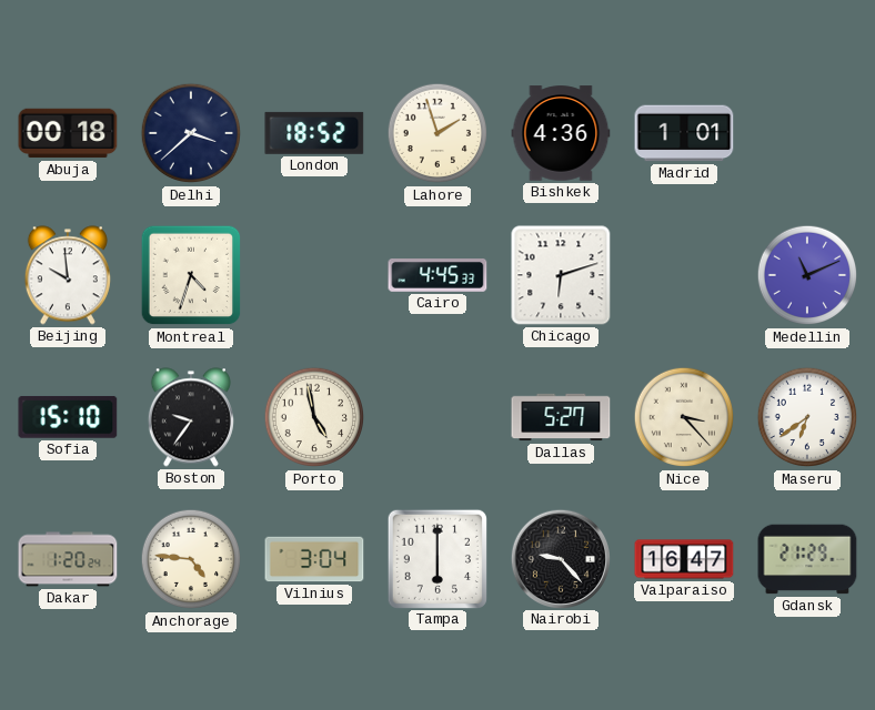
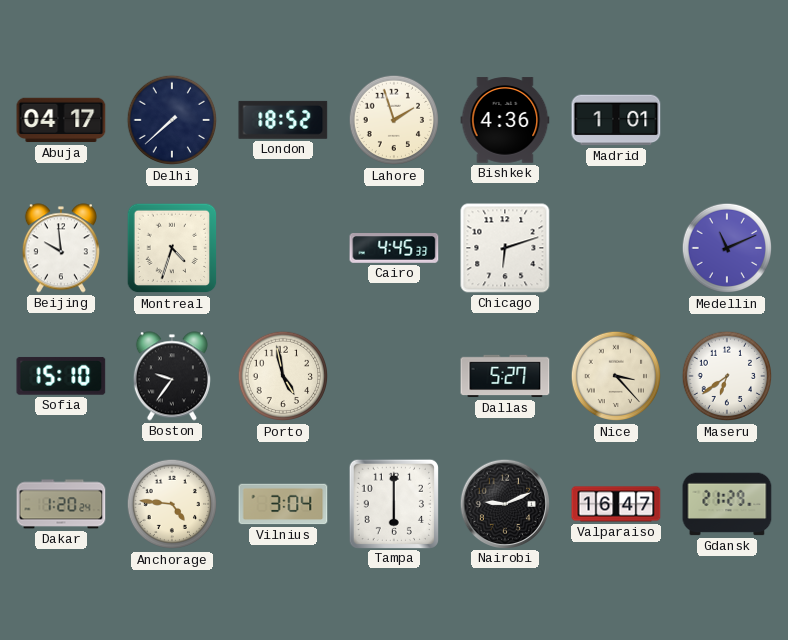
Abuja: 00:18 -> 04:17
Delhi: 3:38 -> 7:38
Nairobi: 9:23 -> 9:11
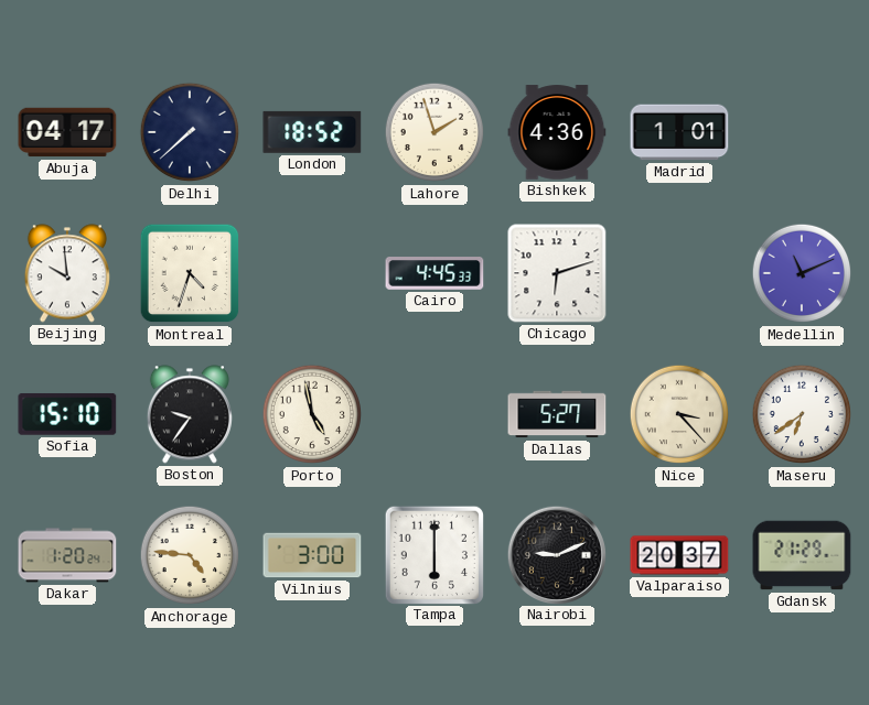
Vilnius: 3:04 -> 3:00
Valparaiso: 16:47 -> 20:37
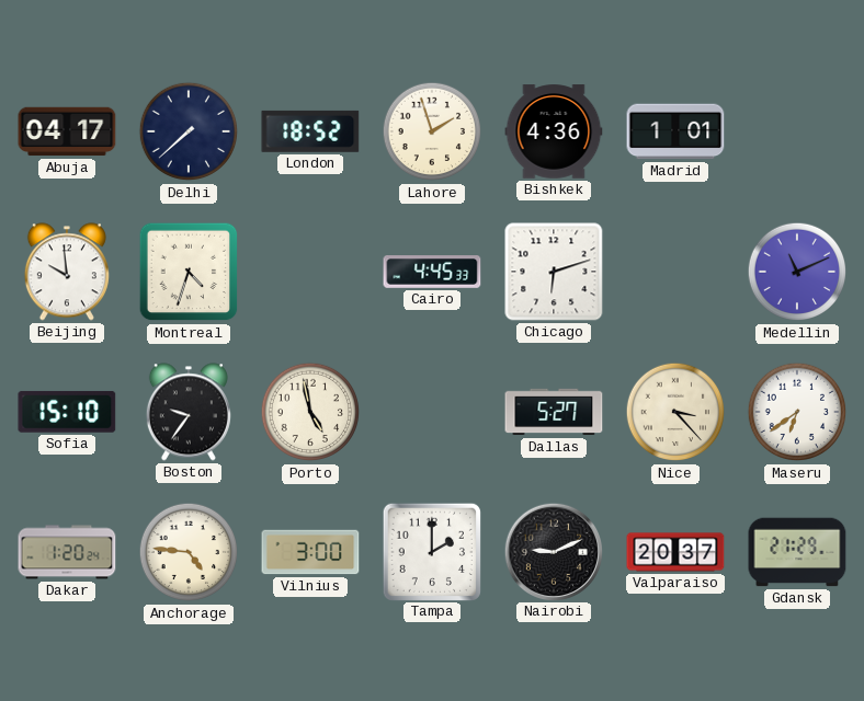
Tampa: 6:00 -> 2:00
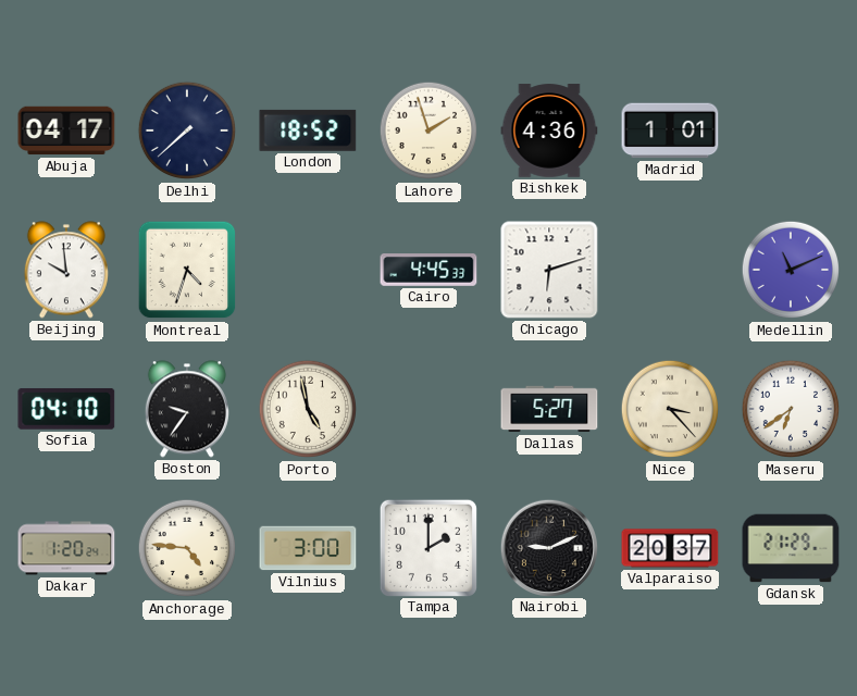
Sofia: 15:10 -> 04:10
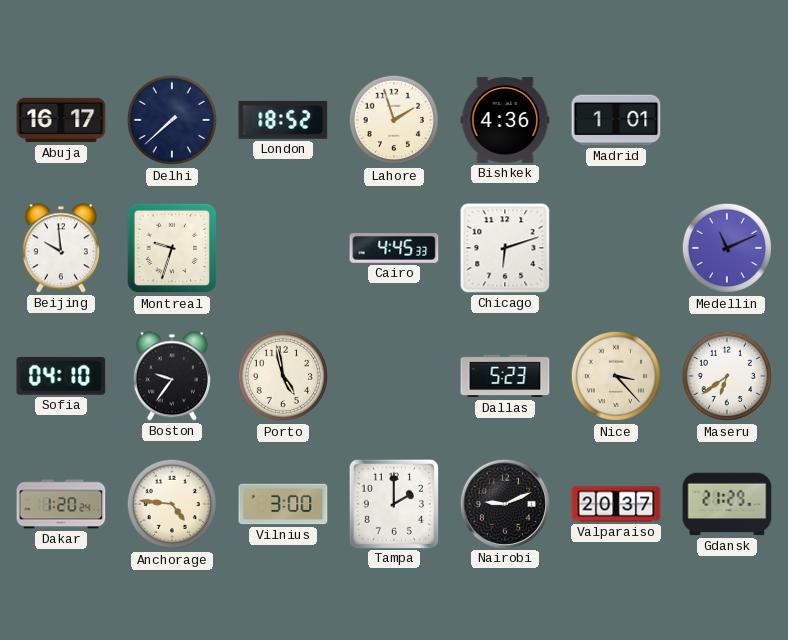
Abuja: 04:17 -> 16:17
Montreal: 4:33 -> 9:33
Dallas: 5:27 -> 5:23
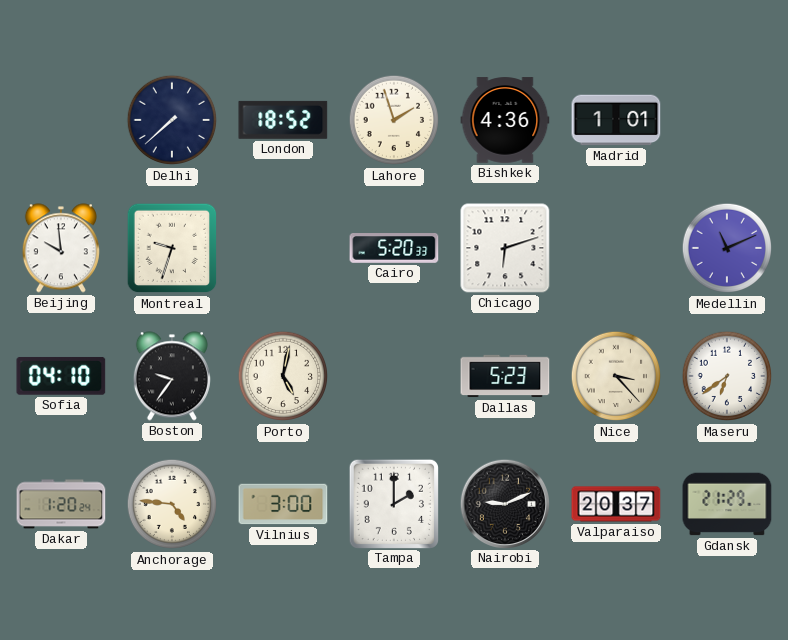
Abuja: 16:17 -> none
Cairo: 4:45 -> 5:20
Porto: 4:58 -> 5:02
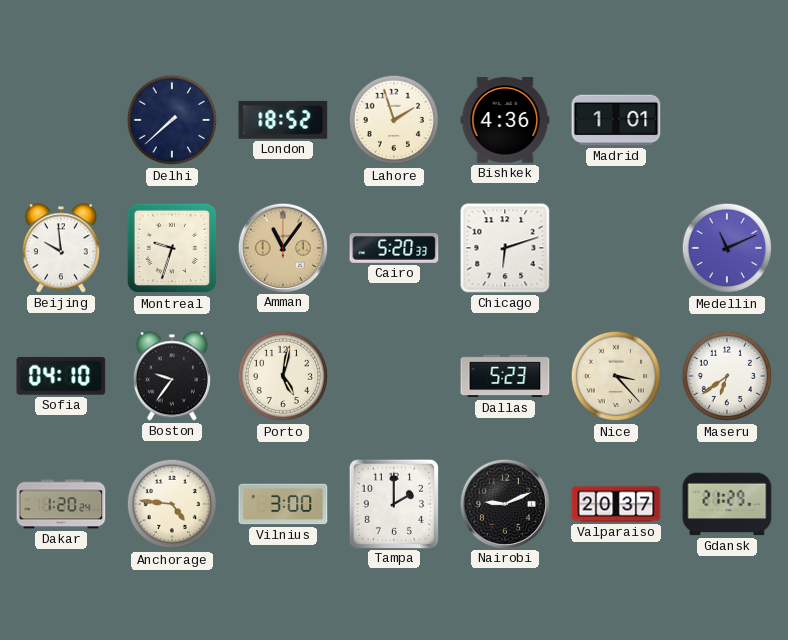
Amman: none -> 11:06
